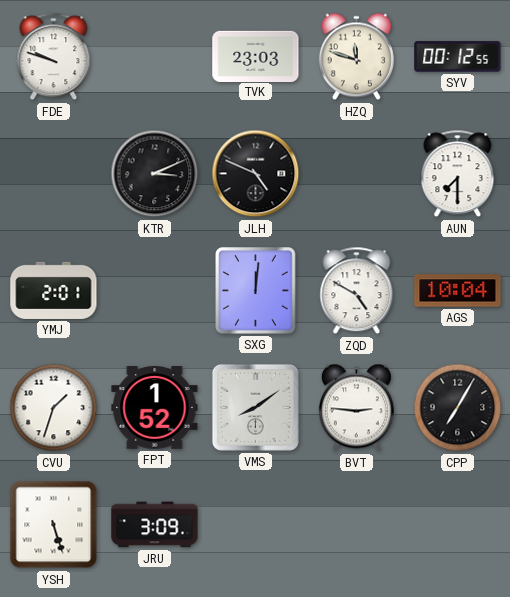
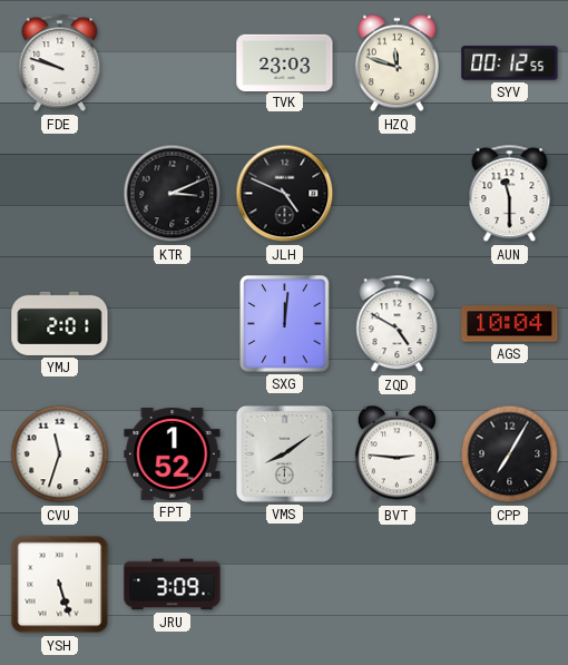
AUN: 7:30 -> 11:30
CVU: 1:33 -> 11:33
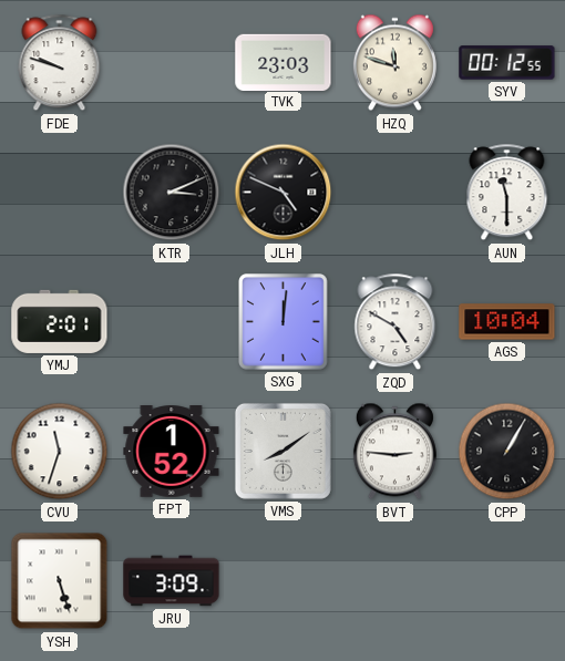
CPP: 7:05 -> 1:05
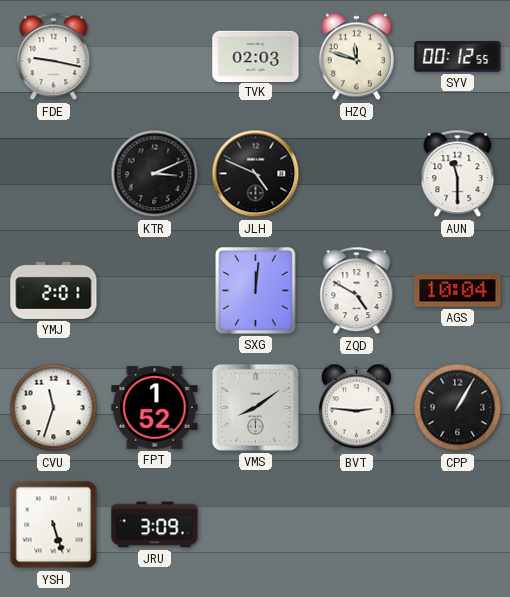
FDE: 9:48 -> 9:17
TVK: 23:03 -> 02:03
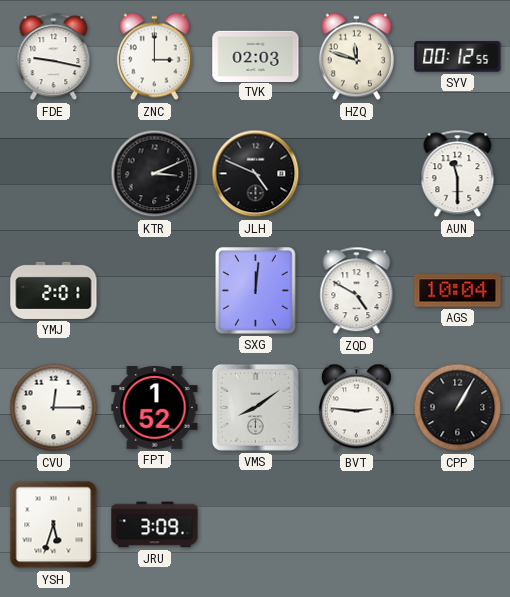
ZNC: none -> 3:00
CVU: 11:33 -> 12:15
YSH: 5:27 -> 5:33
